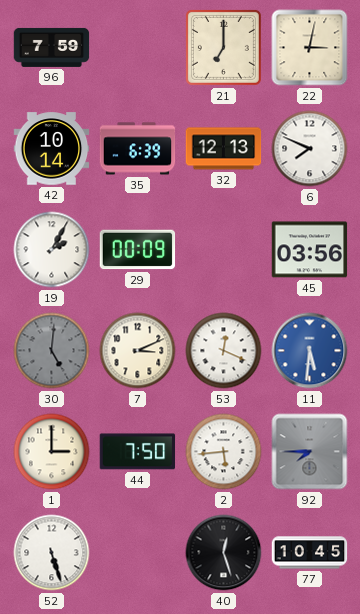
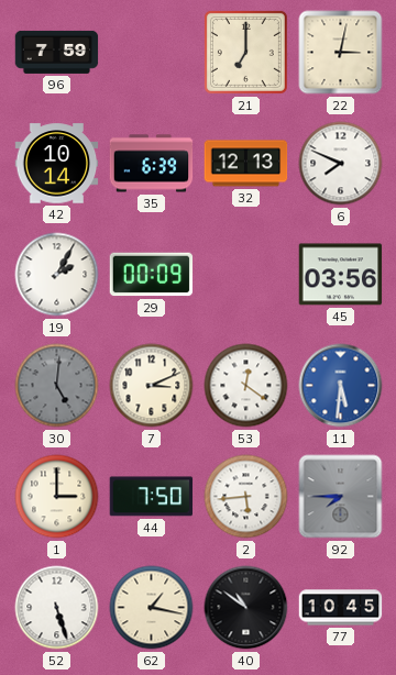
53: 12:19 -> 12:21
62: none -> 1:17
40: 12:27 -> 10:51
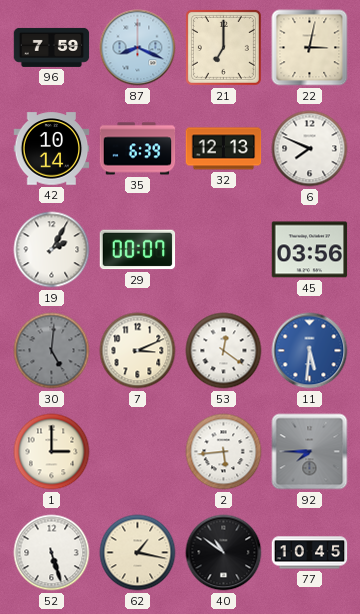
87: none -> 8:19
29: 00:09 -> 00:07
44: 7:50 -> none
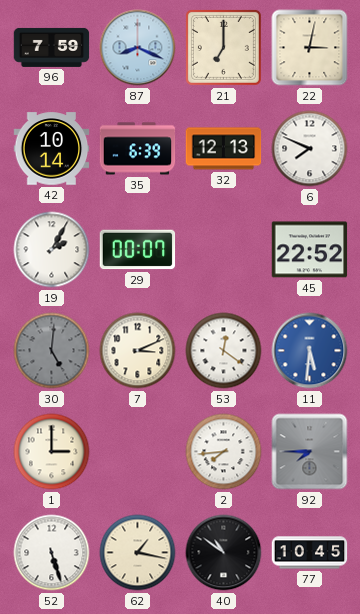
45: 03:56 -> 22:52
2: 5:44 -> 7:44
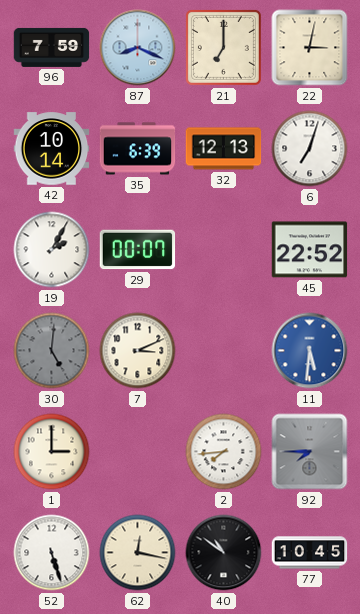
6: 7:49 -> 7:03
53: 12:21 -> none
62: 1:17 -> 12:17
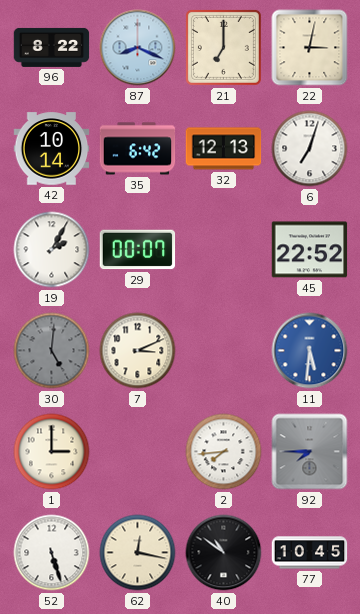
96: 7:59 -> 8:22
35: 6:39 -> 6:42
